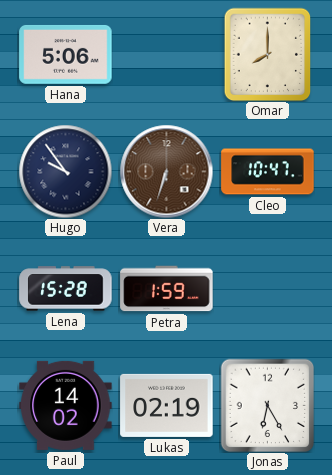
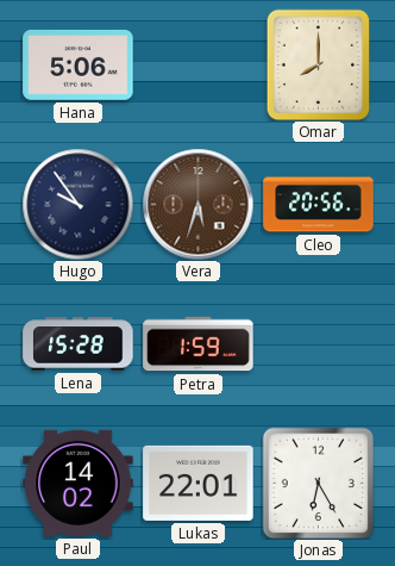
Vera: 6:33 -> 5:33
Cleo: 10:47 -> 20:56
Lukas: 02:19 -> 22:01
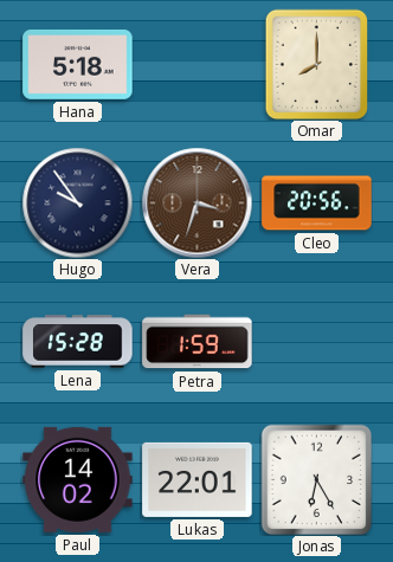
Hana: 5:06 -> 5:18
Vera: 5:33 -> 3:33
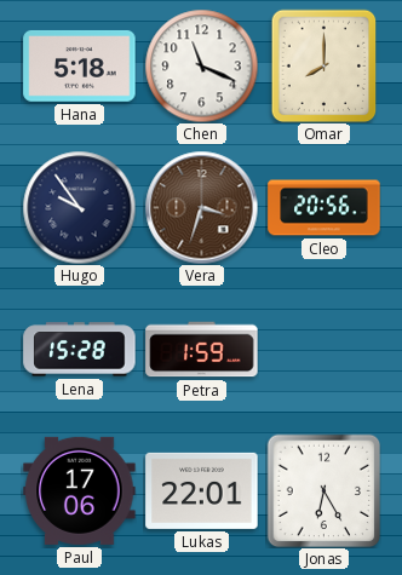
Chen: none -> 11:19
Paul: 14:02 -> 17:06
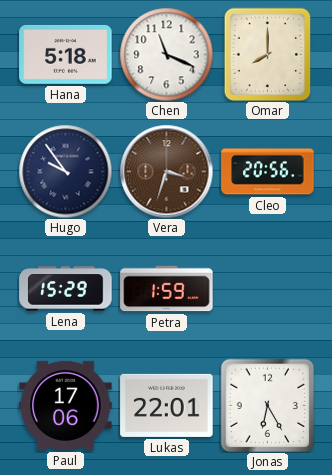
Lena: 15:28 -> 15:29
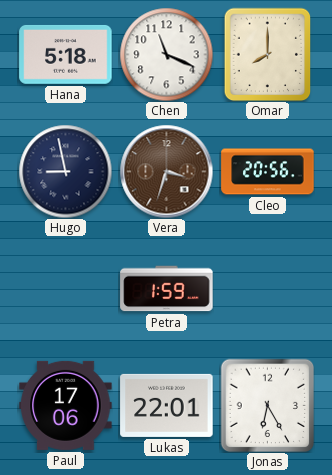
Hugo: 9:54 -> 8:58
Lena: 15:29 -> none
